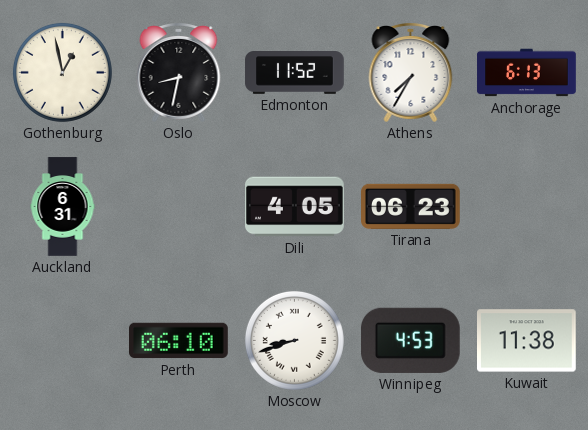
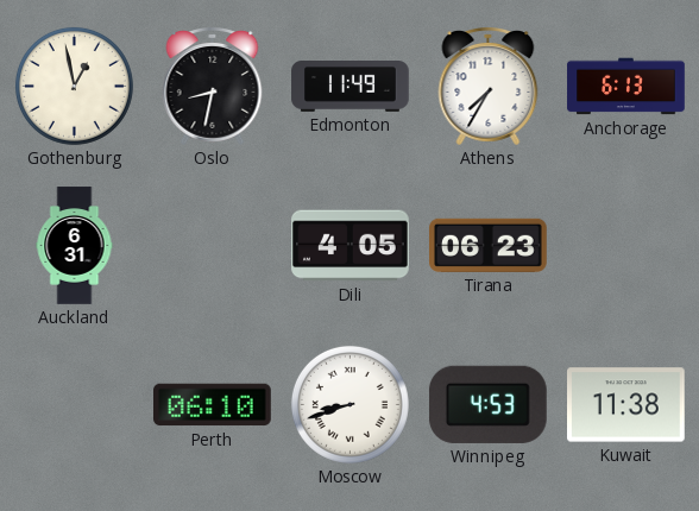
Edmonton: 11:52 -> 11:49
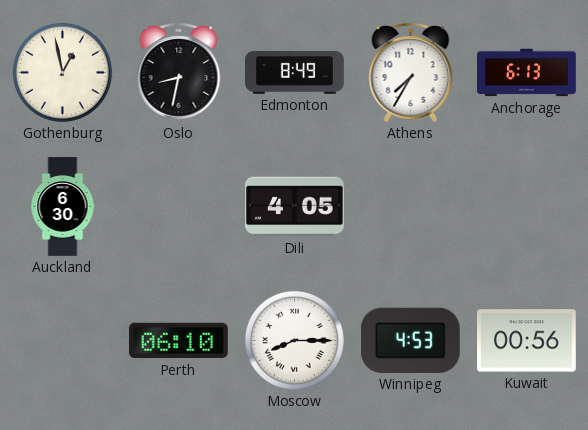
Edmonton: 11:49 -> 8:49
Auckland: 6:31 -> 6:30
Tirana: 06:23 -> none
Moscow: 8:42 -> 8:15
Kuwait: 11:38 -> 00:56
